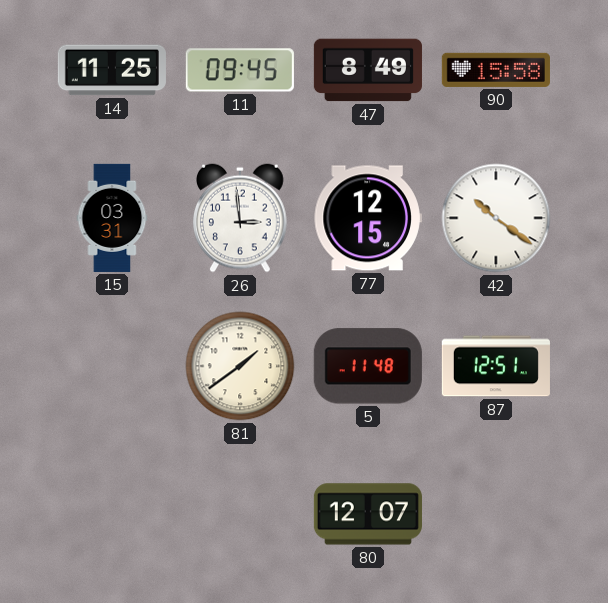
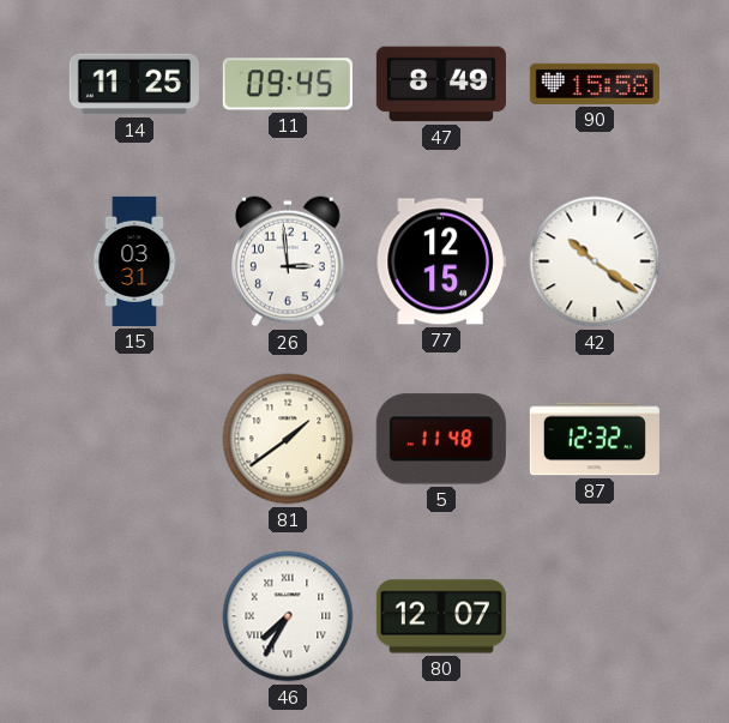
87: 12:51 -> 12:32
46: none -> 7:35
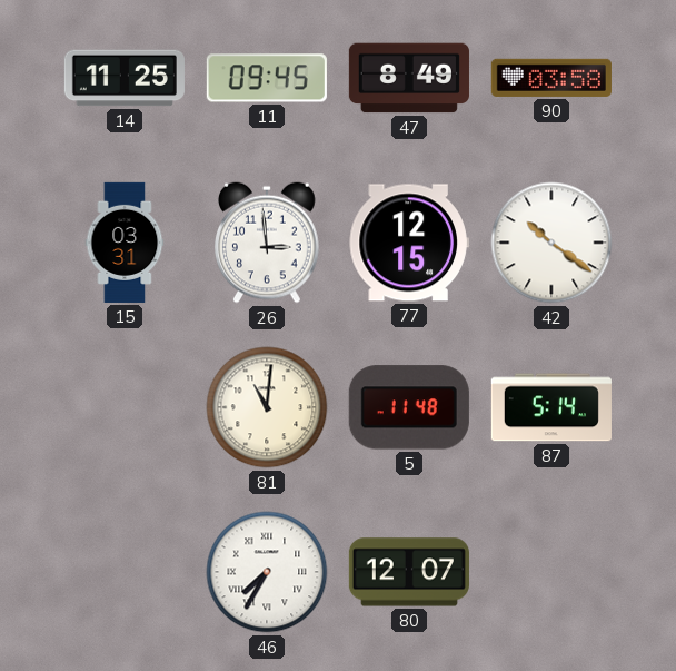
90: 15:58 -> 03:58
81: 1:39 -> 11:01
87: 12:32 -> 5:14
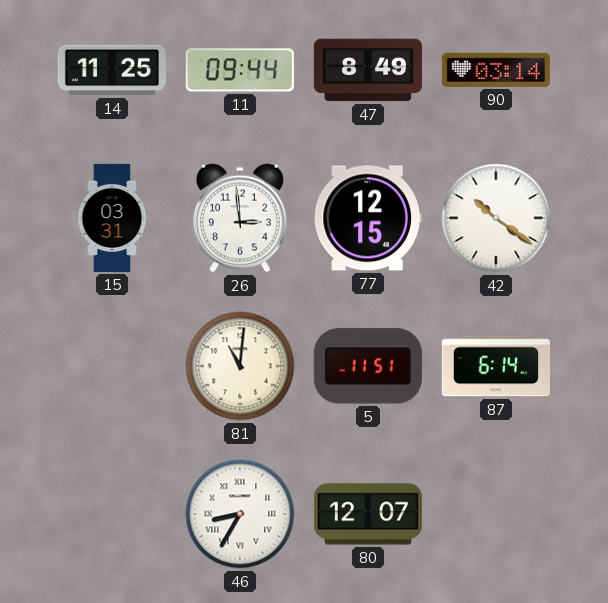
11: 09:45 -> 09:44
90: 03:58 -> 03:14
5: 11:48 -> 11:51
87: 5:14 -> 6:14
46: 7:35 -> 8:35
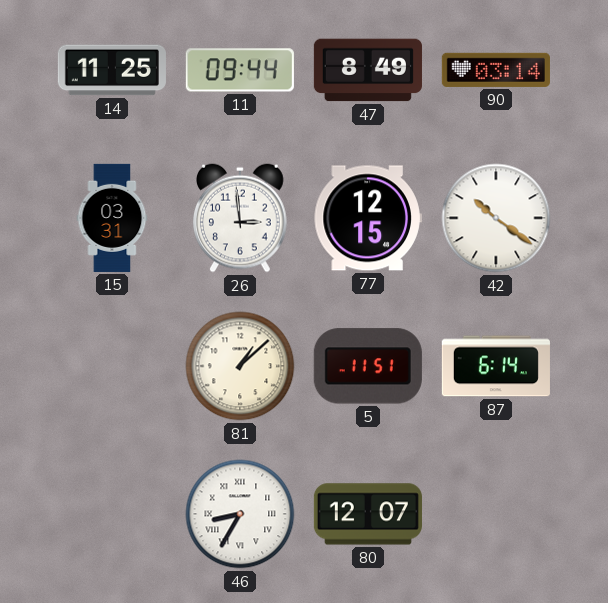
81: 11:01 -> 1:08
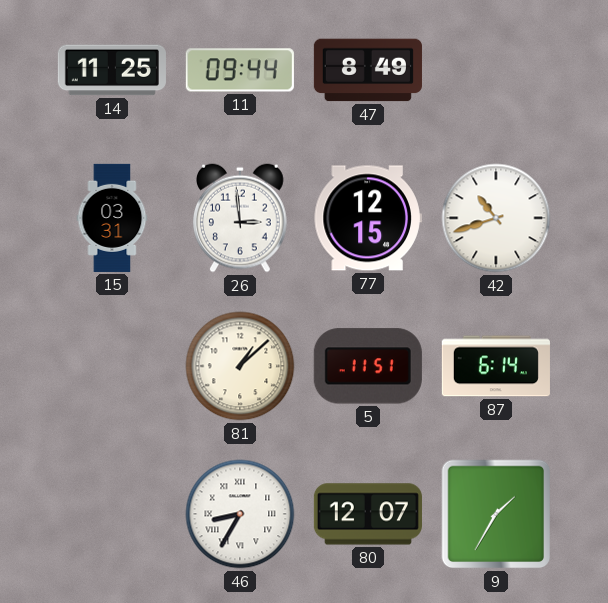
90: 03:14 -> none
42: 10:21 -> 10:42
9: none -> 1:35
